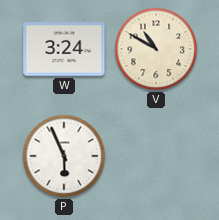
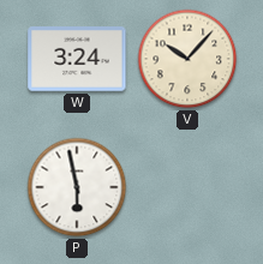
V: 10:50 -> 10:07
P: 5:56 -> 5:58
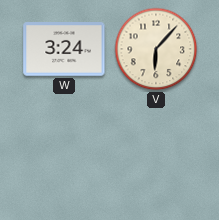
V: 10:07 -> 6:07
P: 5:58 -> none
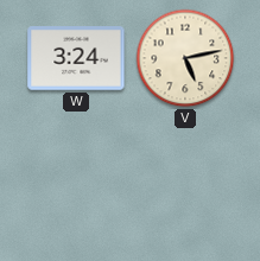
V: 6:07 -> 5:13
